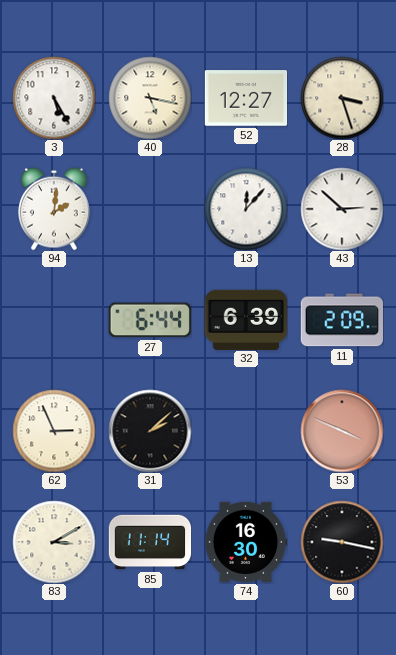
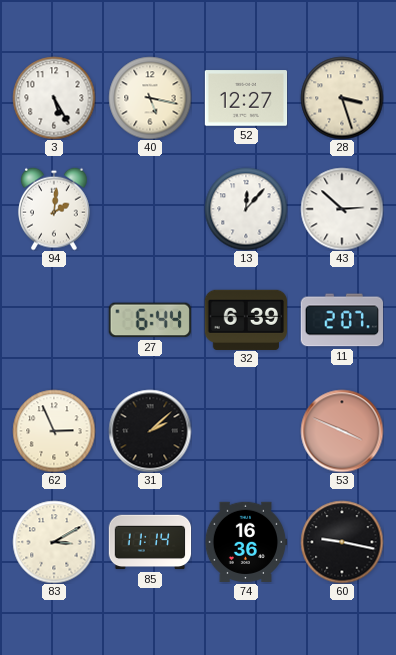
11: 2:09 -> 2:07
74: 16:30 -> 16:36
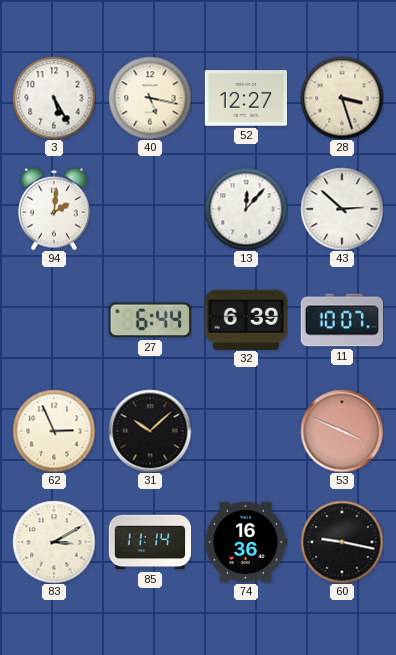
11: 2:07 -> 10:07
31: 2:08 -> 10:08
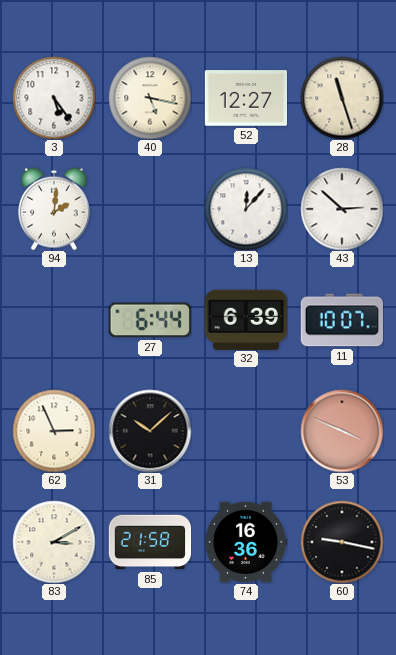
3: 5:25 -> 5:24
28: 3:27 -> 11:27
85: 11:14 -> 21:58
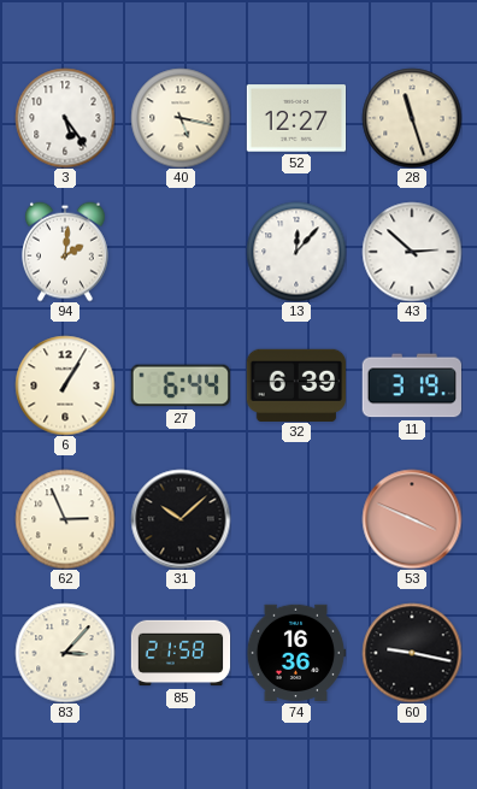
6: none -> 1:05
11: 10:07 -> 3:19
83: 3:10 -> 3:07
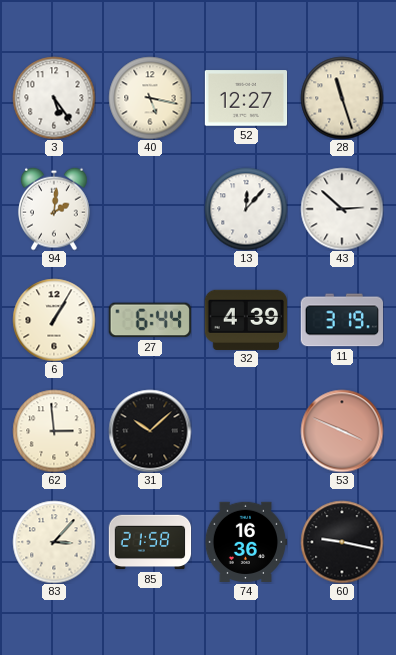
32: 6:39 -> 4:39
62: 2:56 -> 2:59
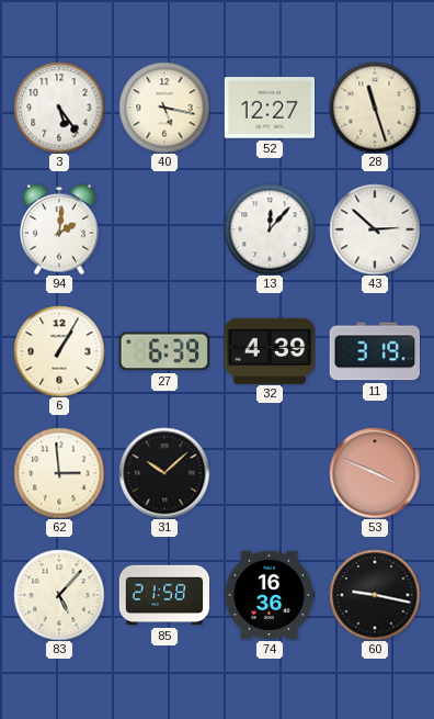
27: 6:44 -> 6:39
83: 3:07 -> 5:07
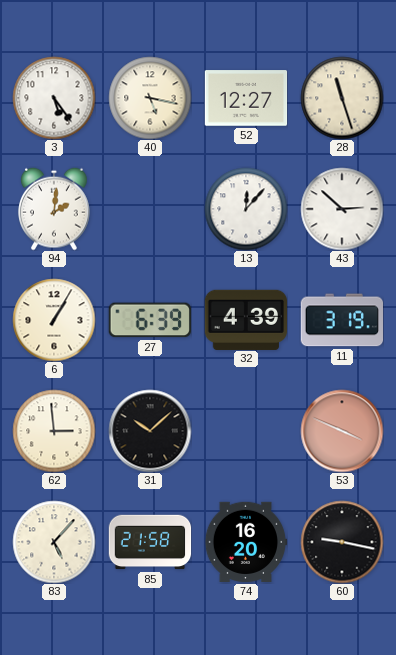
74: 16:36 -> 16:20
